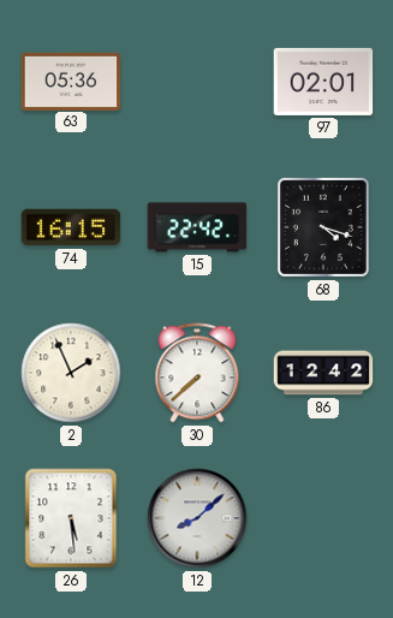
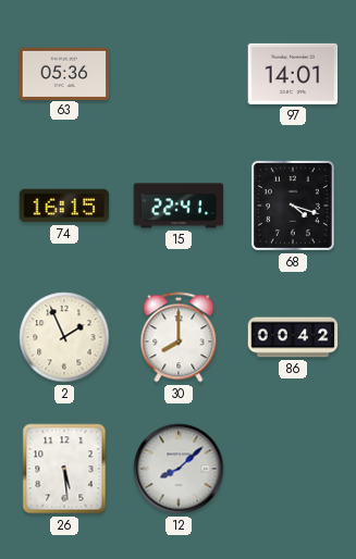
97: 02:01 -> 14:01
15: 22:42 -> 22:41
30: 7:38 -> 8:00
86: 12:42 -> 00:42
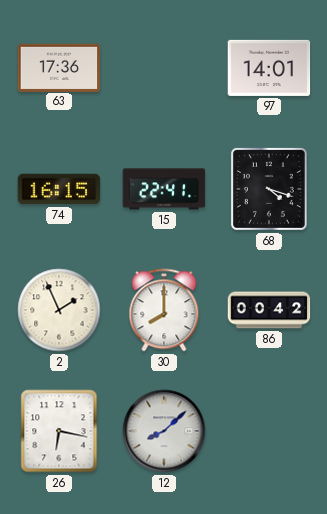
63: 05:36 -> 17:36
26: 5:29 -> 6:17
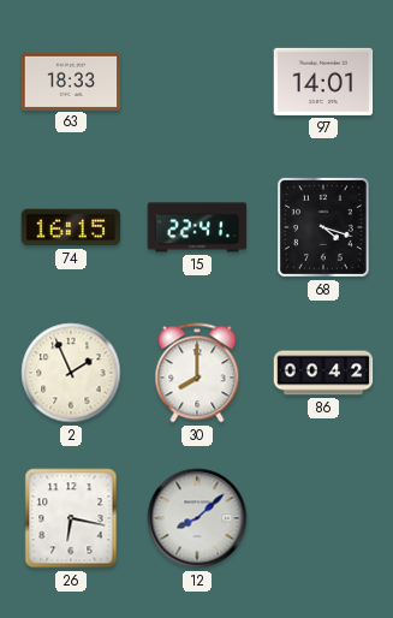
63: 17:36 -> 18:33
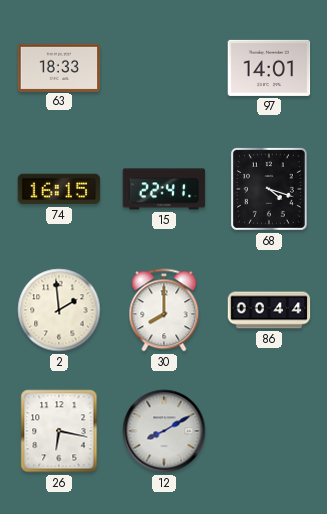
2: 1:56 -> 1:59
86: 00:42 -> 00:44
12: 8:08 -> 8:10
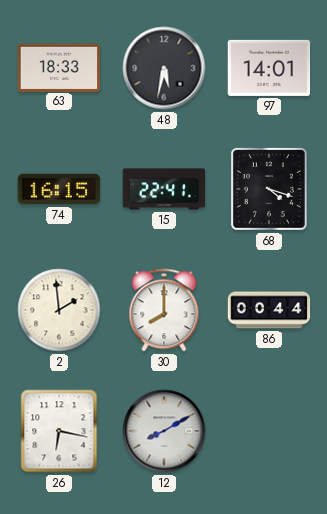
48: none -> 5:32
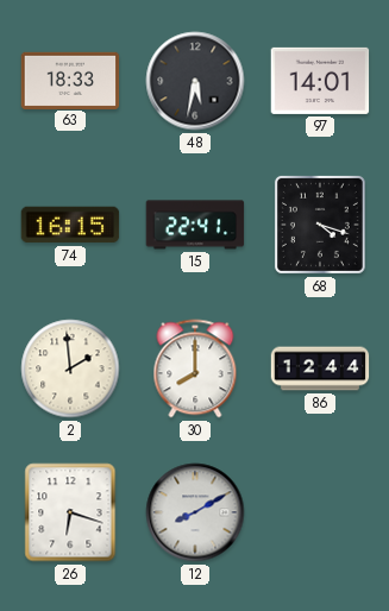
86: 00:44 -> 12:44
26: 6:17 -> 6:18
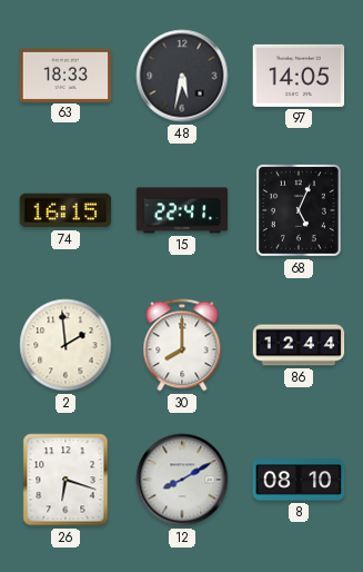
97: 14:01 -> 14:05
68: 4:18 -> 5:04
8: none -> 08:10
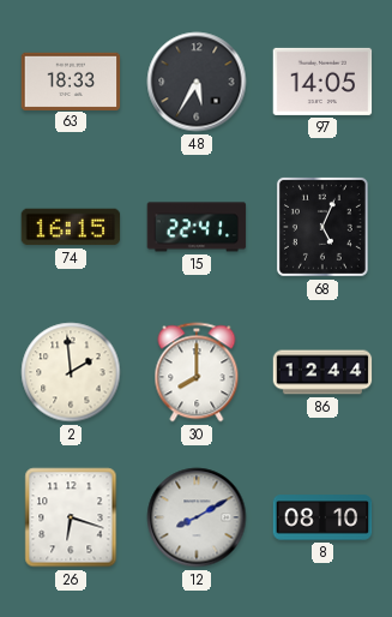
48: 5:32 -> 5:35
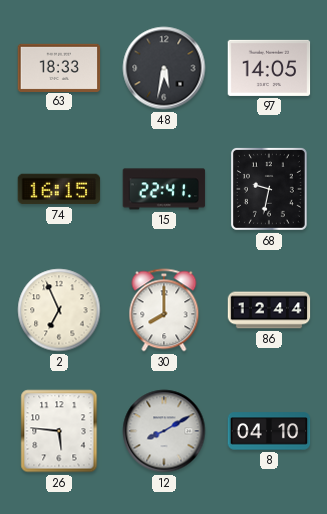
48: 5:35 -> 5:32
68: 5:04 -> 9:32
2: 1:59 -> 6:56
26: 6:18 -> 5:46
8: 08:10 -> 04:10
